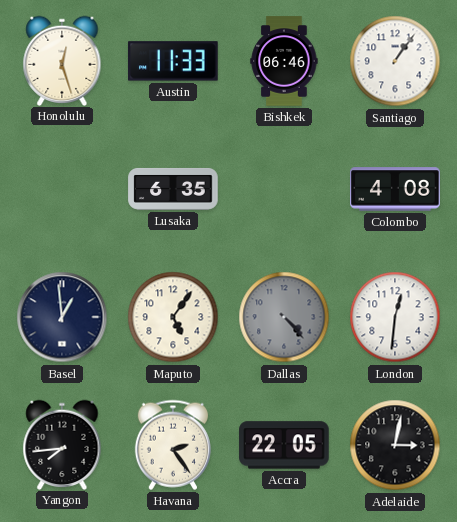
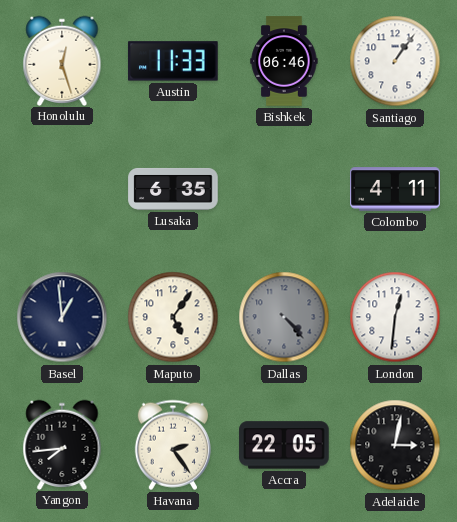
Colombo: 4:08 -> 4:11
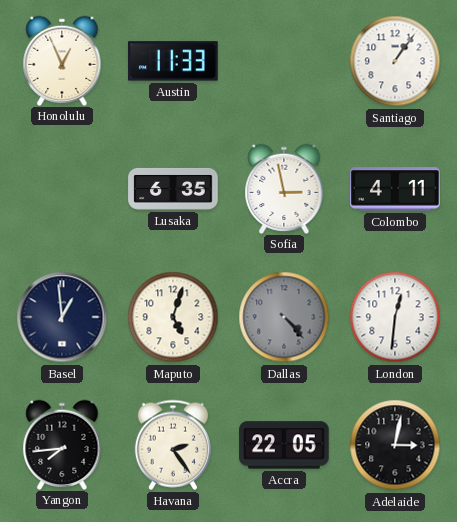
Honolulu: 12:27 -> 12:56
Bishkek: 06:46 -> none
Sofia: none -> 2:58
Maputo: 5:06 -> 5:03
